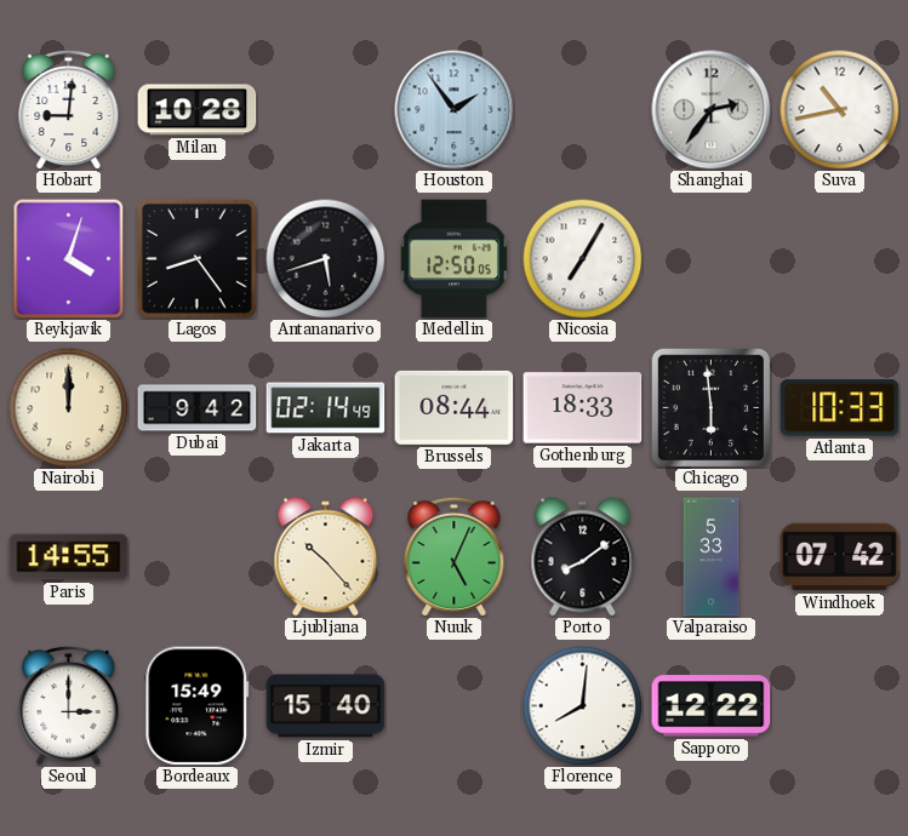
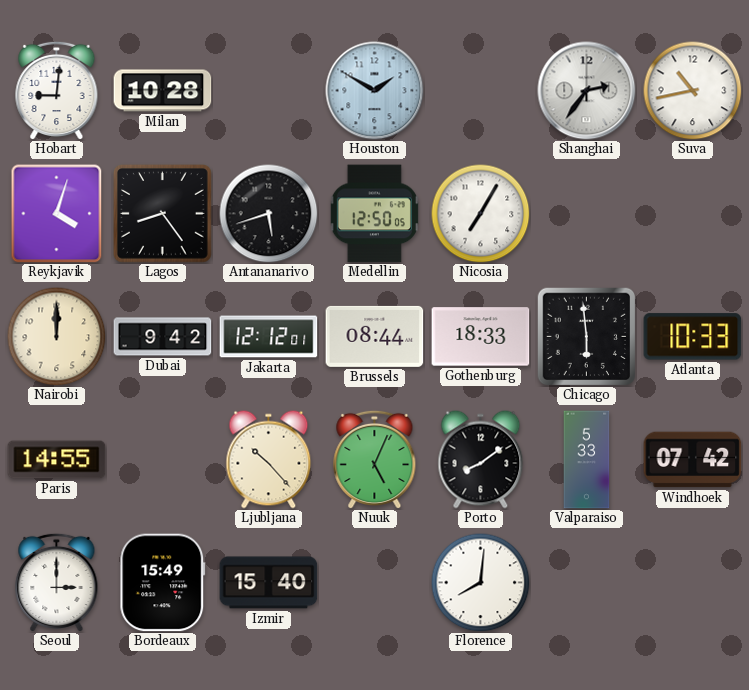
Houston: 1:54 -> 1:50
Jakarta: 02:14 -> 12:12
Sapporo: 12:22 -> none
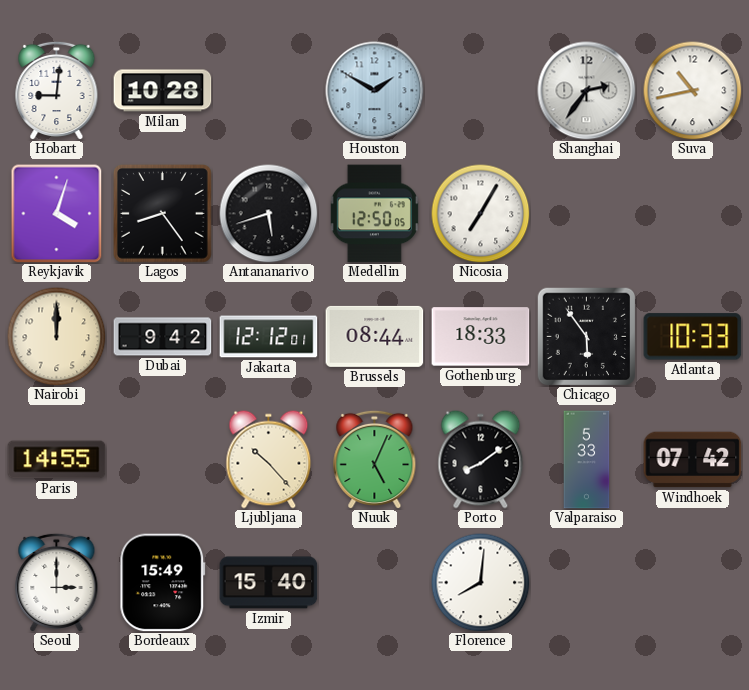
Chicago: 5:59 -> 5:54
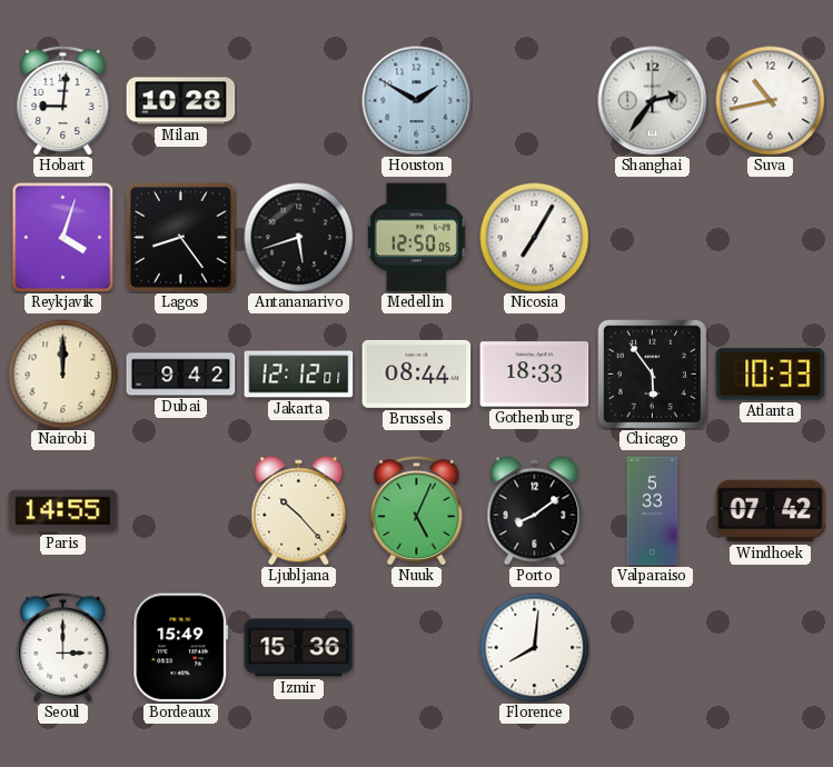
Izmir: 15:40 -> 15:36
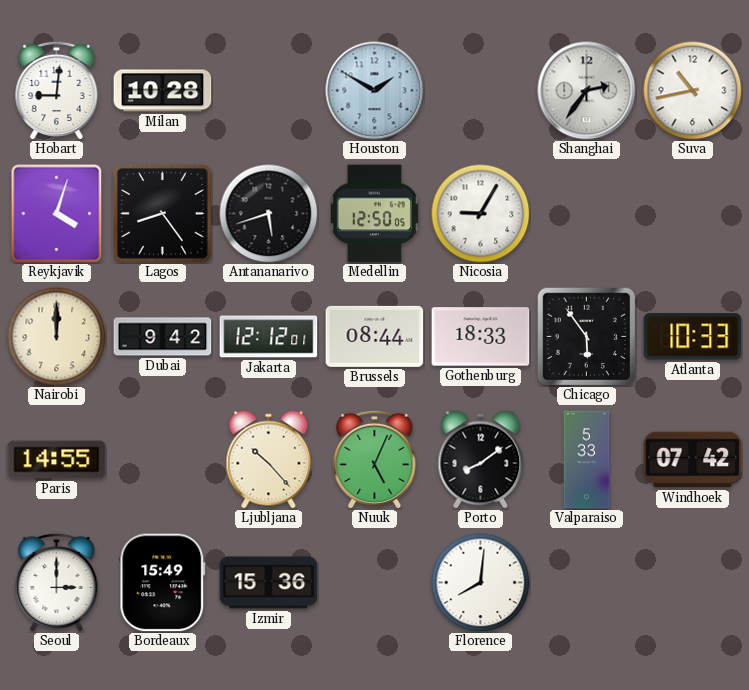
Nicosia: 7:05 -> 9:05
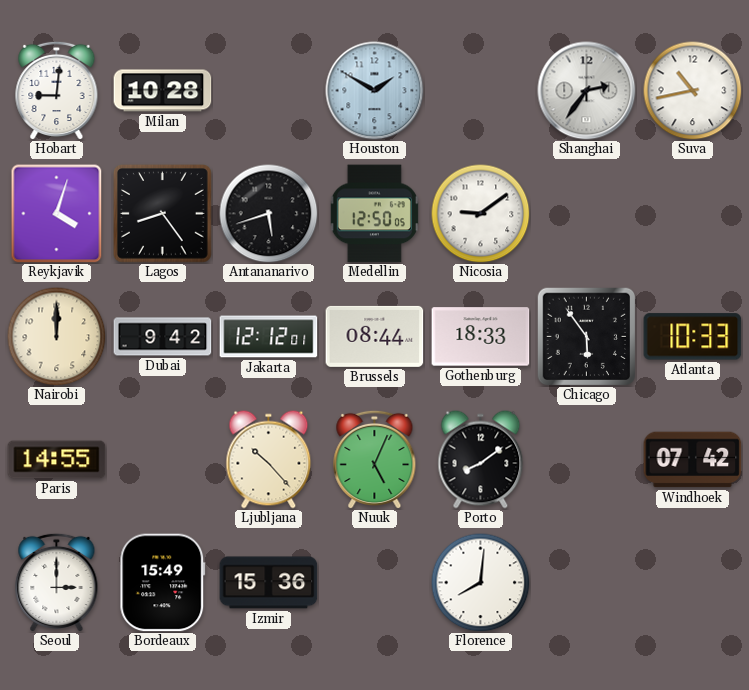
Nicosia: 9:05 -> 9:09
Valparaiso: 5:33 -> none
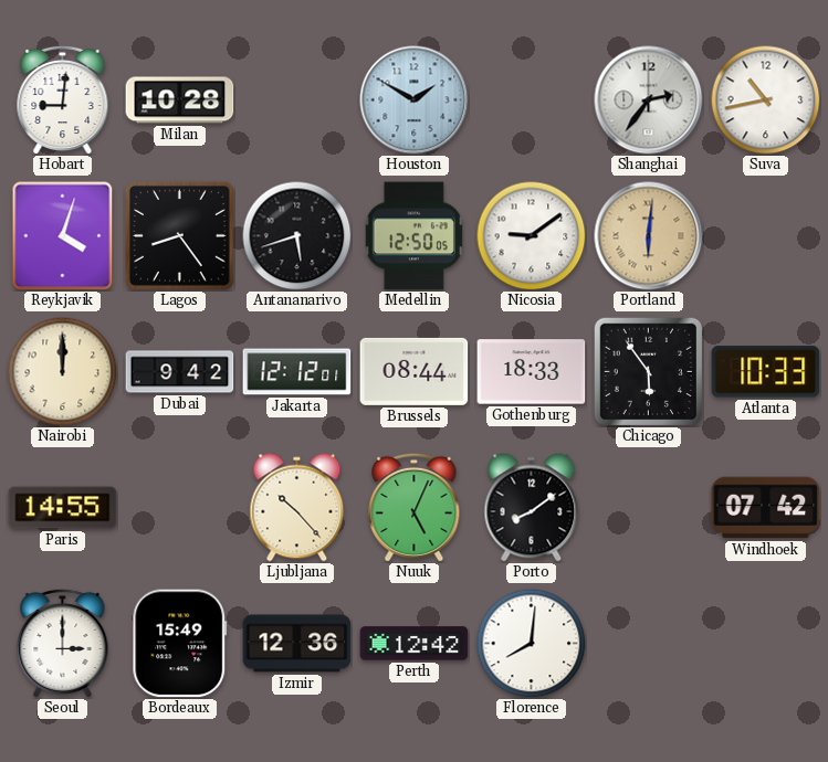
Portland: none -> 6:01
Izmir: 15:36 -> 12:36
Perth: none -> 12:42
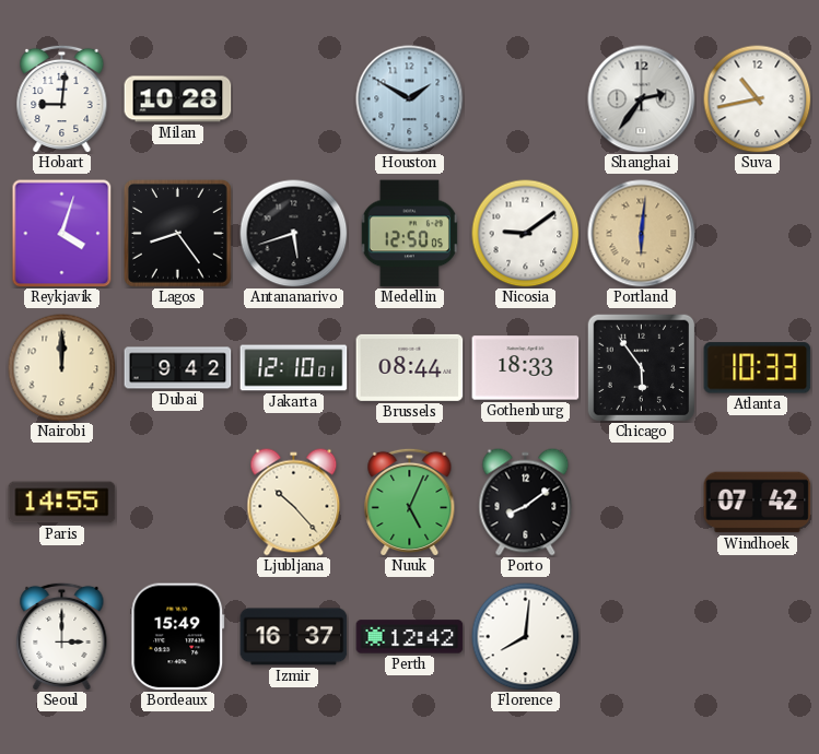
Jakarta: 12:12 -> 12:10
Izmir: 12:36 -> 16:37
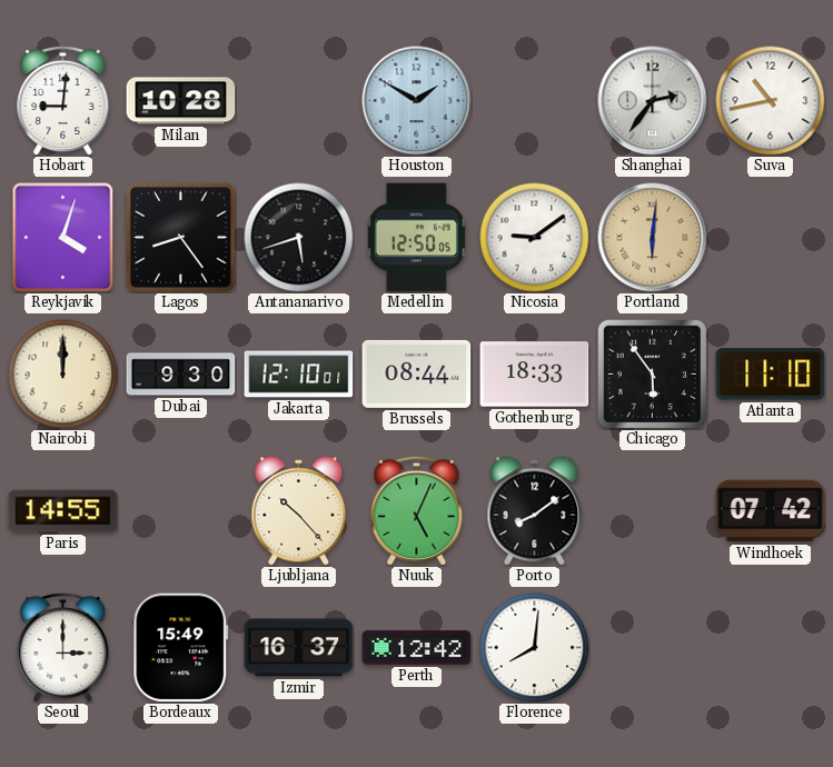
Dubai: 9:42 -> 9:30
Atlanta: 10:33 -> 11:10
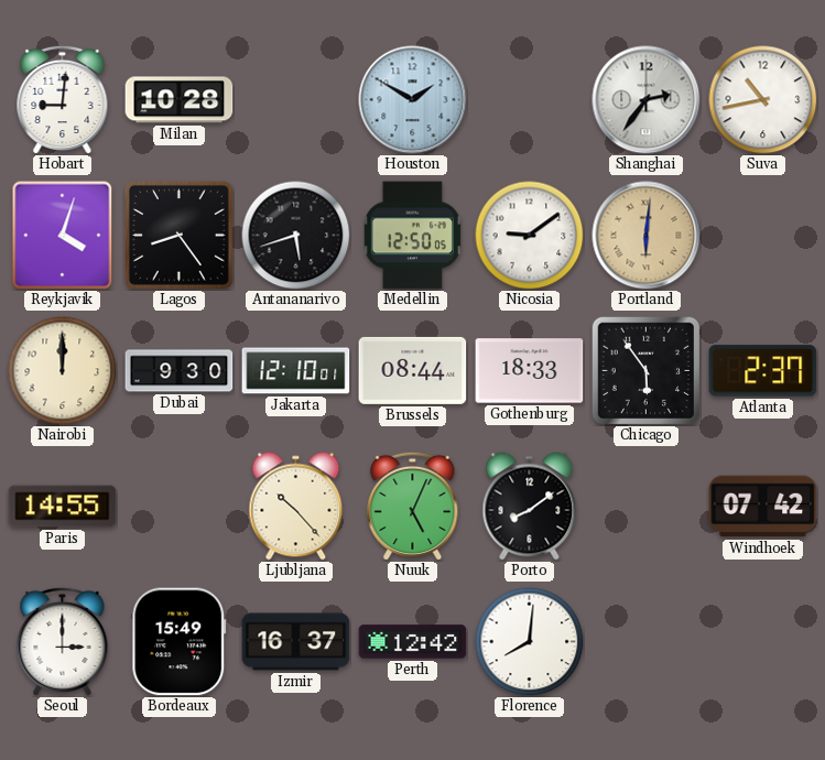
Atlanta: 11:10 -> 2:37
